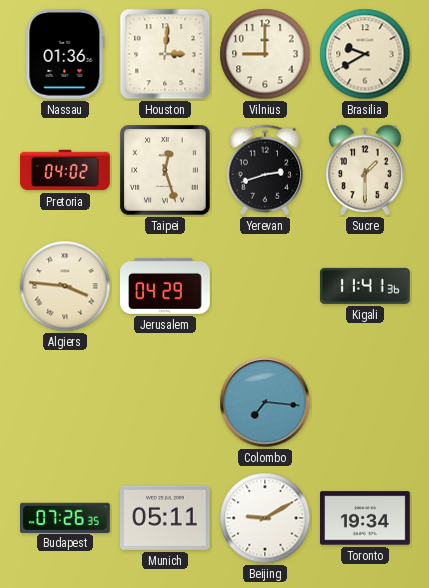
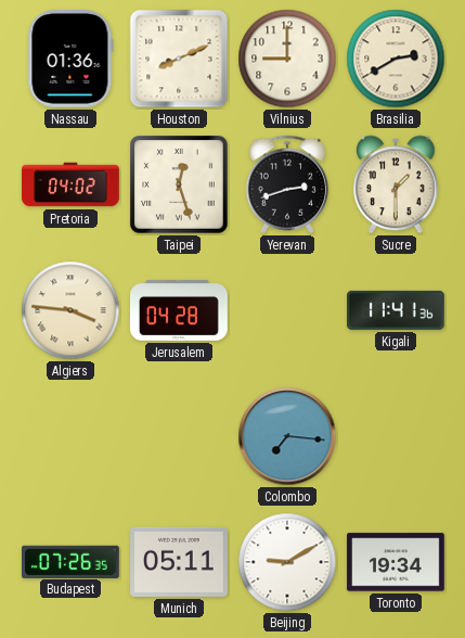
Houston: 3:01 -> 8:11
Brasilia: 9:40 -> 2:40
Jerusalem: 04:29 -> 04:28
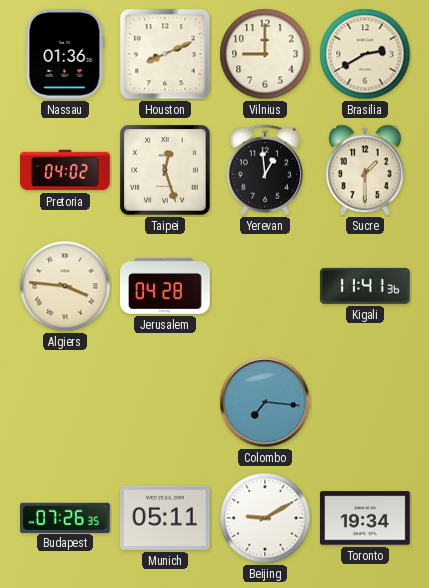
Yerevan: 2:42 -> 12:59
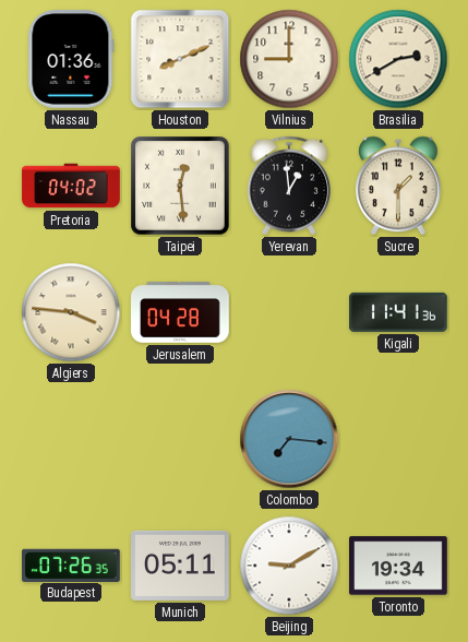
Taipei: 12:27 -> 12:29
